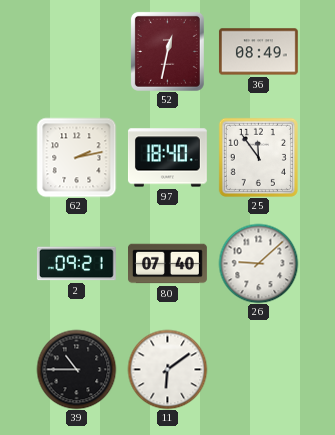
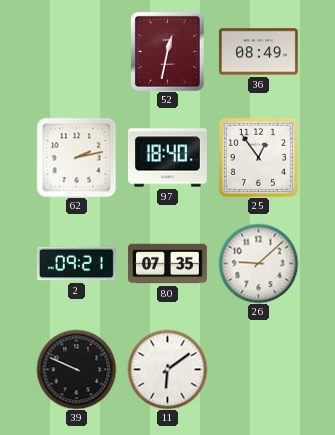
25: 11:54 -> 12:54
80: 07:40 -> 07:35
39: 10:45 -> 9:49
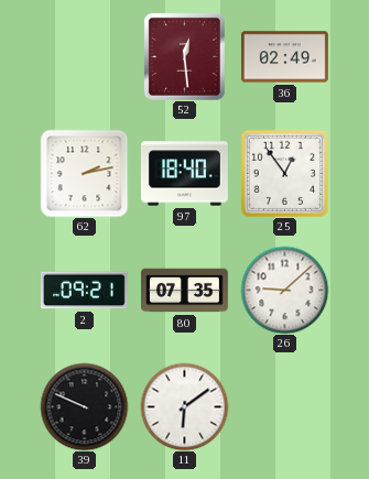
52: 12:32 -> 12:29
36: 08:49 -> 02:49
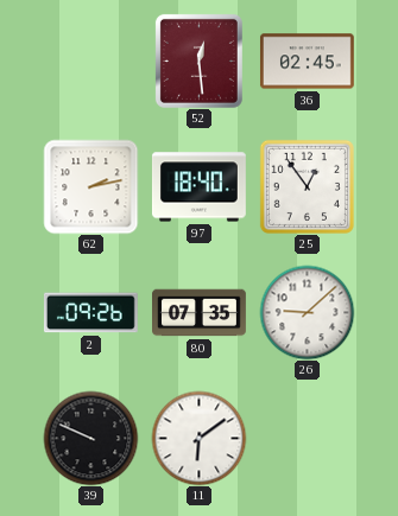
36: 02:49 -> 02:45
2: 09:21 -> 09:26
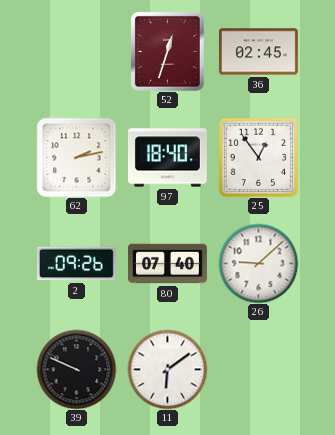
52: 12:29 -> 12:33
80: 07:35 -> 07:40
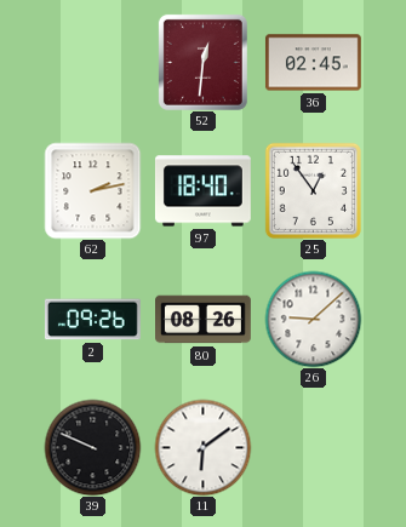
52: 12:33 -> 12:31
80: 07:40 -> 08:26
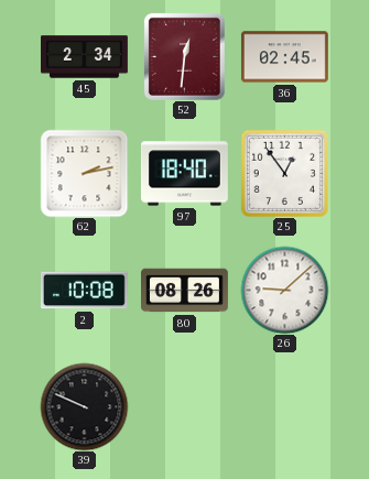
45: none -> 2:34
2: 09:26 -> 10:08
11: 6:09 -> none
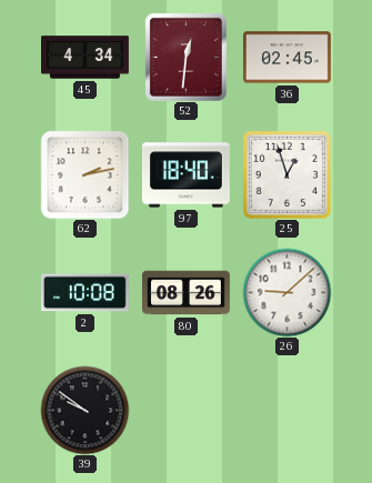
45: 2:34 -> 4:34
25: 12:54 -> 12:57
39: 9:49 -> 9:51
